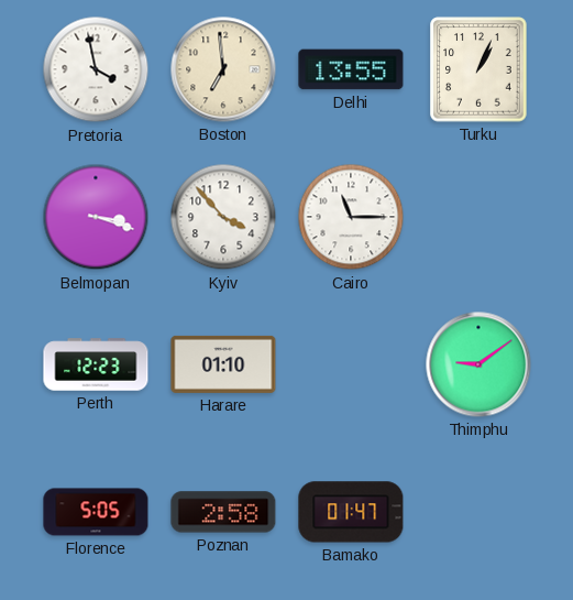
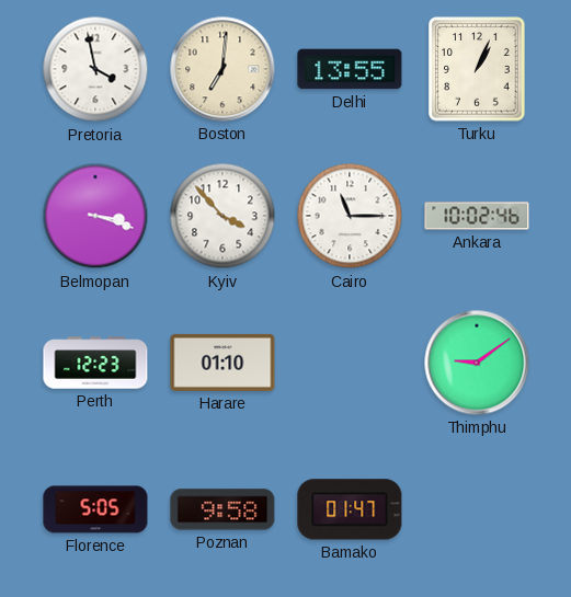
Boston: 6:59 -> 7:01
Ankara: none -> 10:02
Poznan: 2:58 -> 9:58
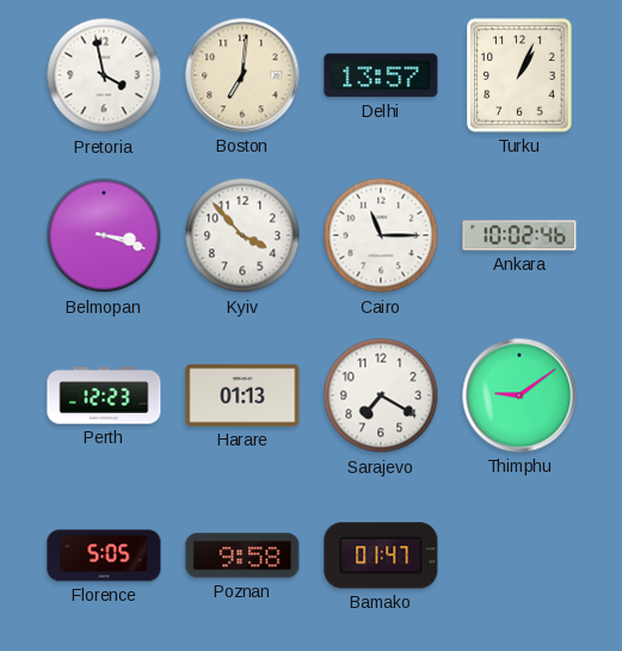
Delhi: 13:55 -> 13:57
Harare: 01:10 -> 01:13
Sarajevo: none -> 7:20
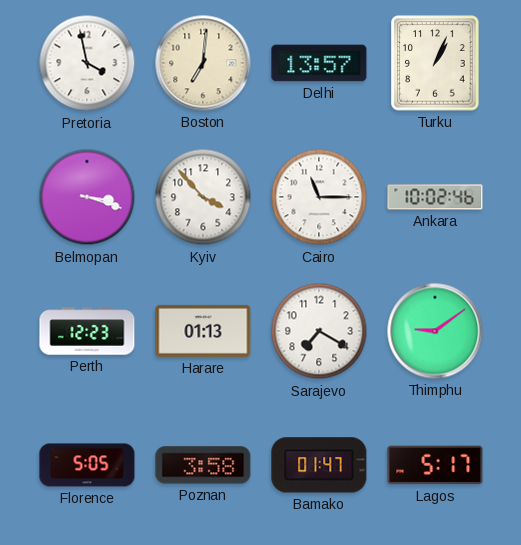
Poznan: 9:58 -> 3:58
Lagos: none -> 5:17
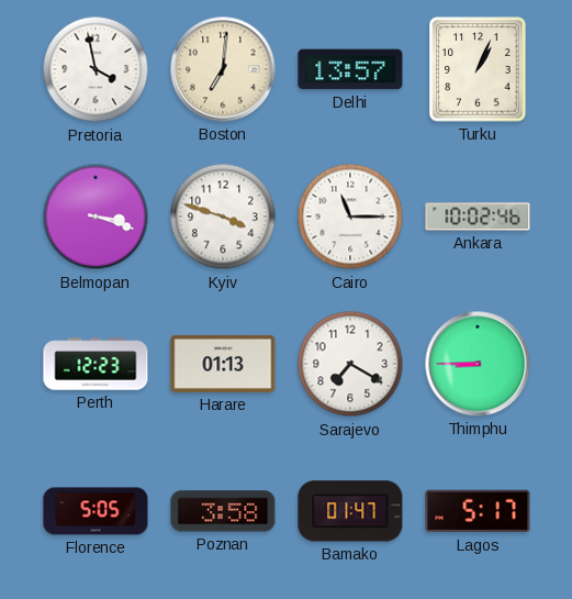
Kyiv: 3:53 -> 3:48
Thimphu: 9:09 -> 8:45
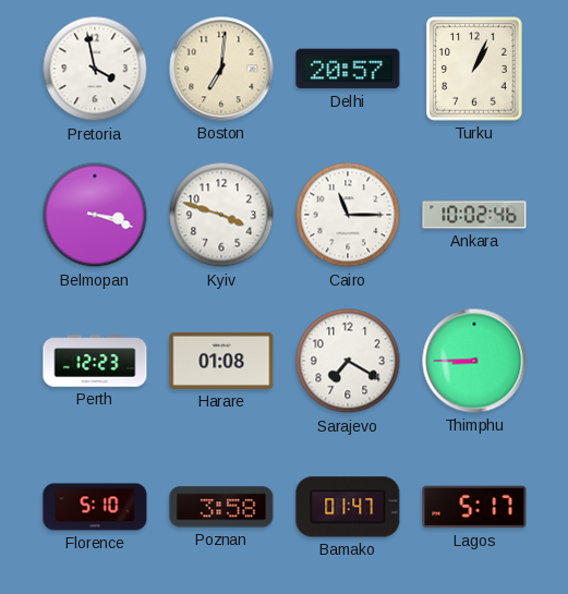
Delhi: 13:57 -> 20:57
Harare: 01:13 -> 01:08
Florence: 5:05 -> 5:10
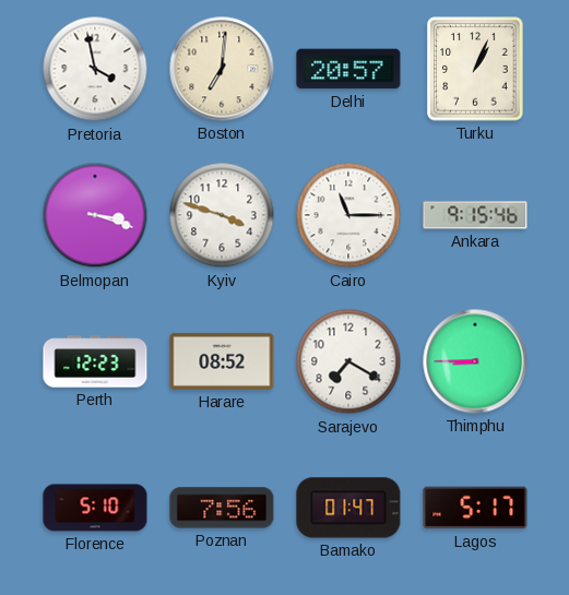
Ankara: 10:02 -> 9:15
Harare: 01:08 -> 08:52
Poznan: 3:58 -> 7:56
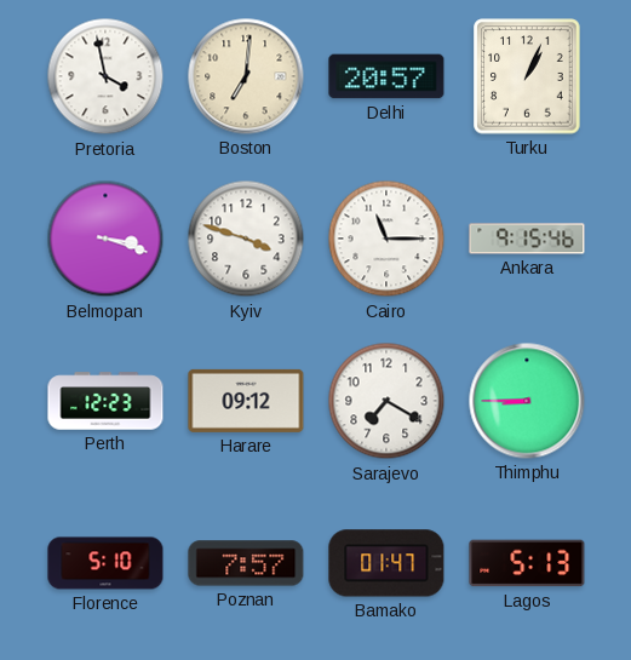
Harare: 08:52 -> 09:12
Poznan: 7:56 -> 7:57
Lagos: 5:17 -> 5:13
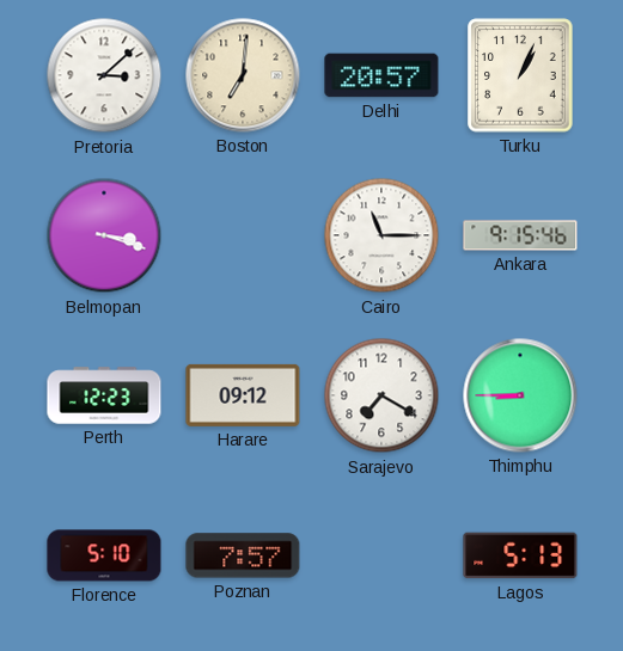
Pretoria: 3:58 -> 3:08
Kyiv: 3:48 -> none
Bamako: 01:47 -> none
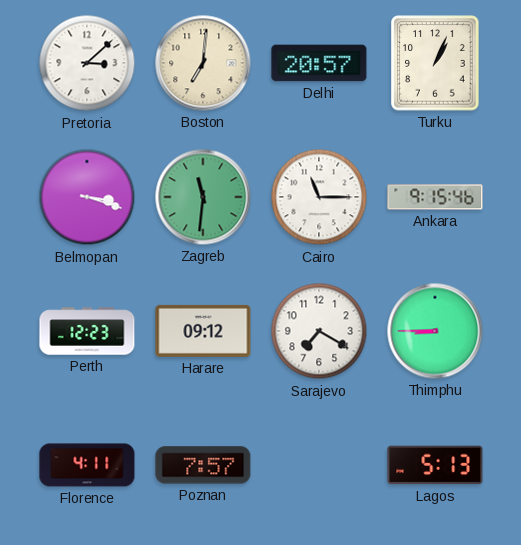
Zagreb: none -> 11:31
Florence: 5:10 -> 4:11
